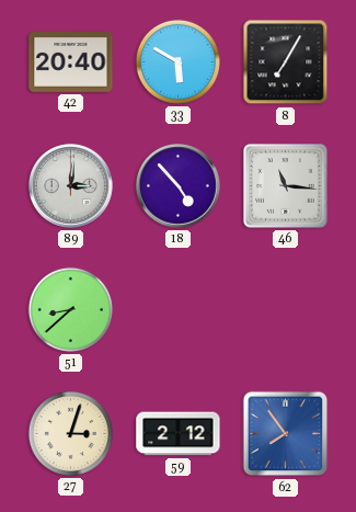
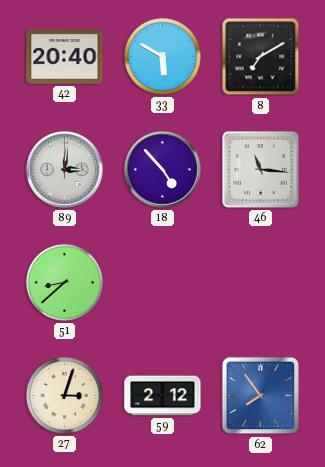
8: 7:05 -> 7:10
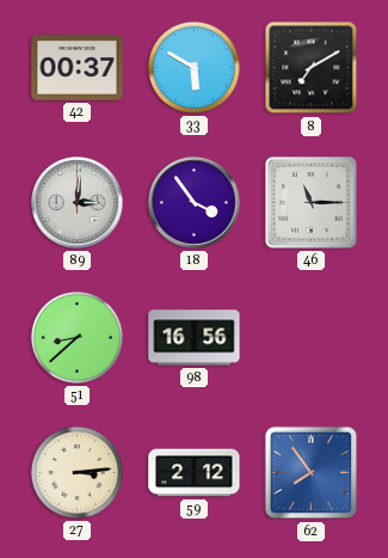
42: 20:40 -> 00:37
18: 4:53 -> 3:54
46: 11:16 -> 11:15
98: none -> 16:56
27: 3:03 -> 3:14
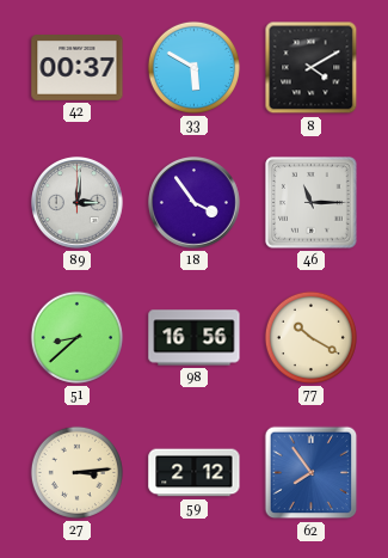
8: 7:10 -> 4:10
77: none -> 10:20
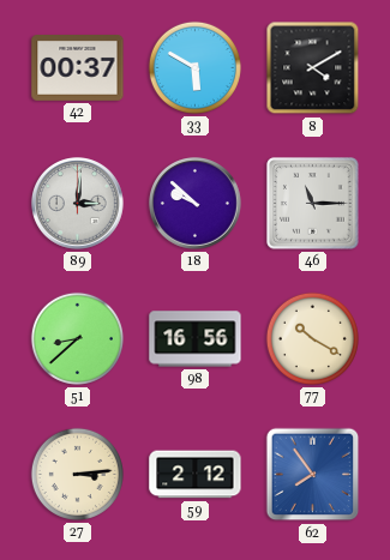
18: 3:54 -> 9:52
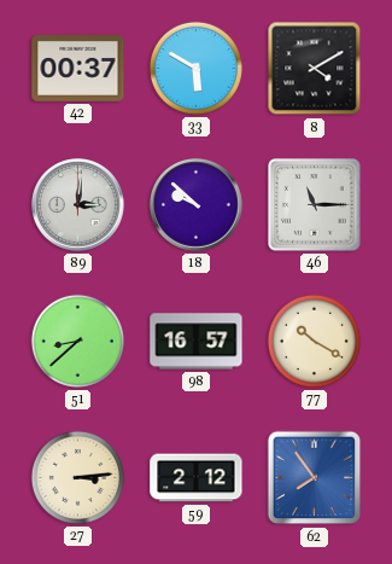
98: 16:56 -> 16:57
